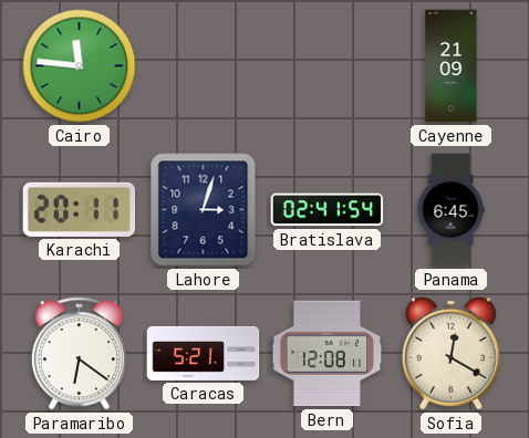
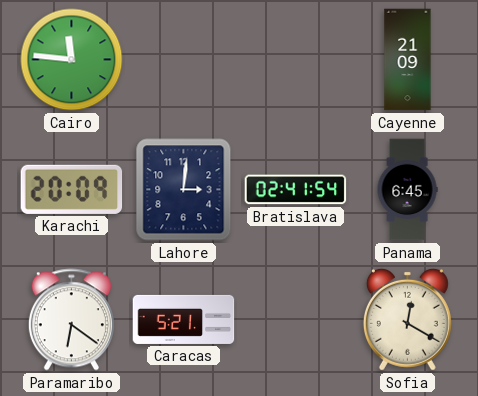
Karachi: 20:11 -> 20:09
Lahore: 3:03 -> 3:01
Bern: 12:08 -> none
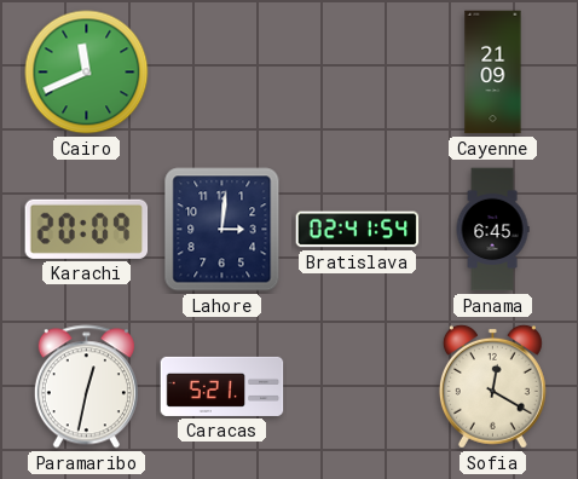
Cairo: 11:46 -> 11:41
Paramaribo: 6:21 -> 12:32
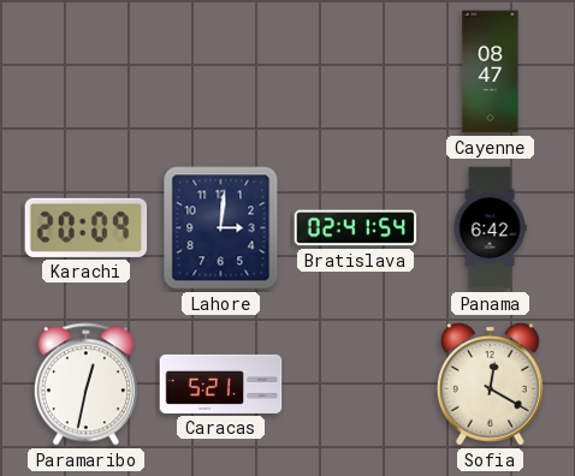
Cairo: 11:41 -> none
Cayenne: 21:09 -> 08:47
Panama: 6:45 -> 6:42
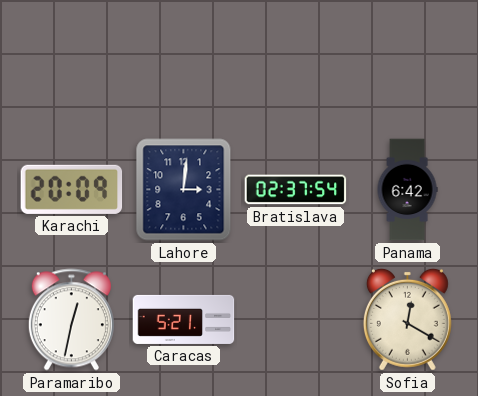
Cayenne: 08:47 -> none
Bratislava: 02:41 -> 02:37
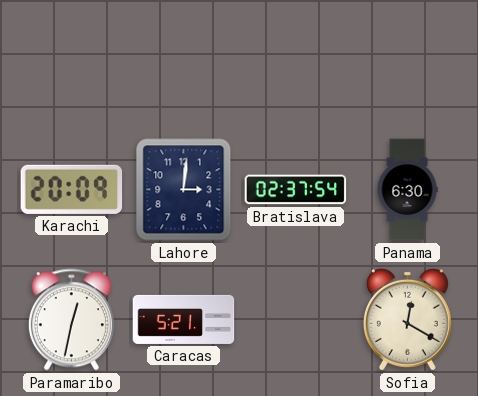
Panama: 6:42 -> 6:30
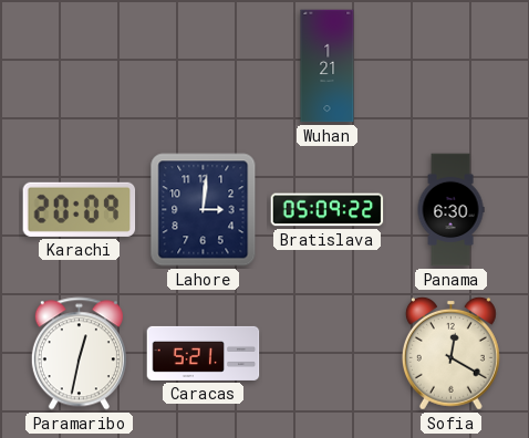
Wuhan: none -> 1:21
Bratislava: 02:37 -> 05:09
